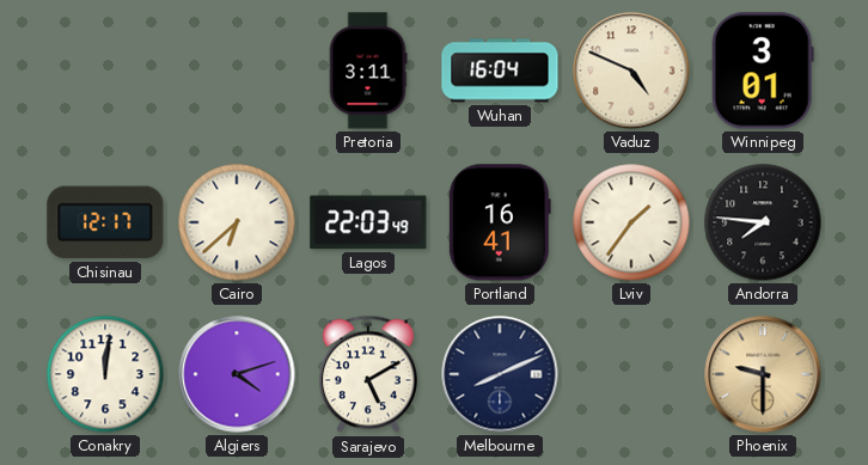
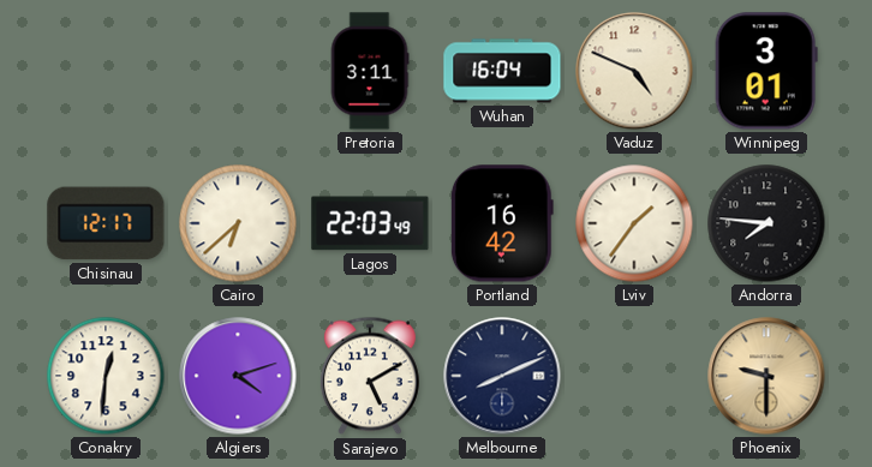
Portland: 16:41 -> 16:42
Conakry: 12:01 -> 12:31
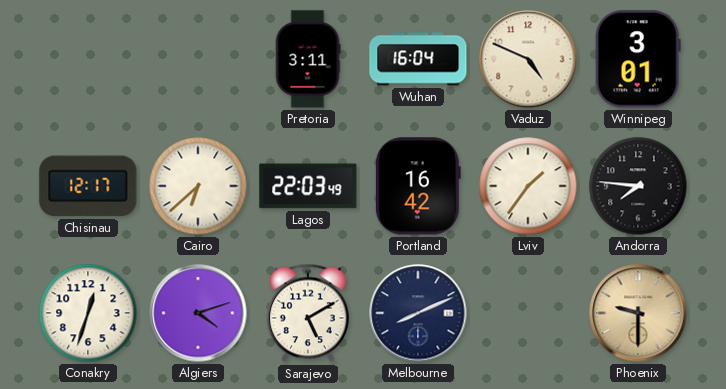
Conakry: 12:31 -> 12:33
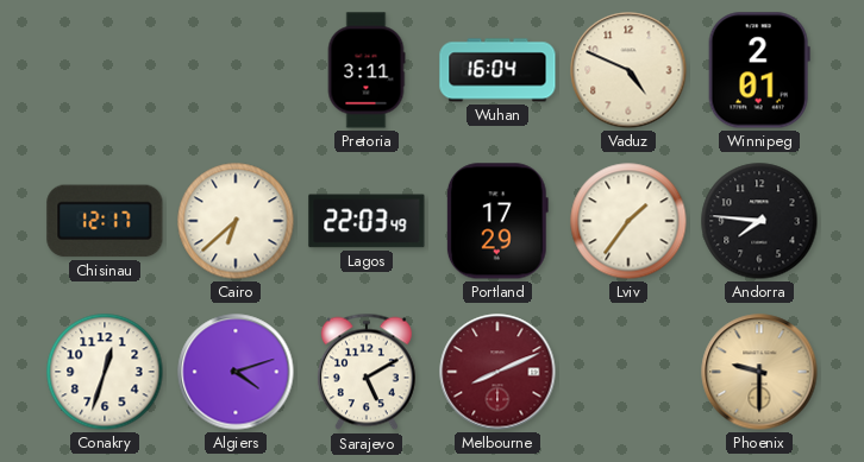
Winnipeg: 3:01 -> 2:01
Portland: 16:42 -> 17:29
Melbourne dial: navy -> burgundy
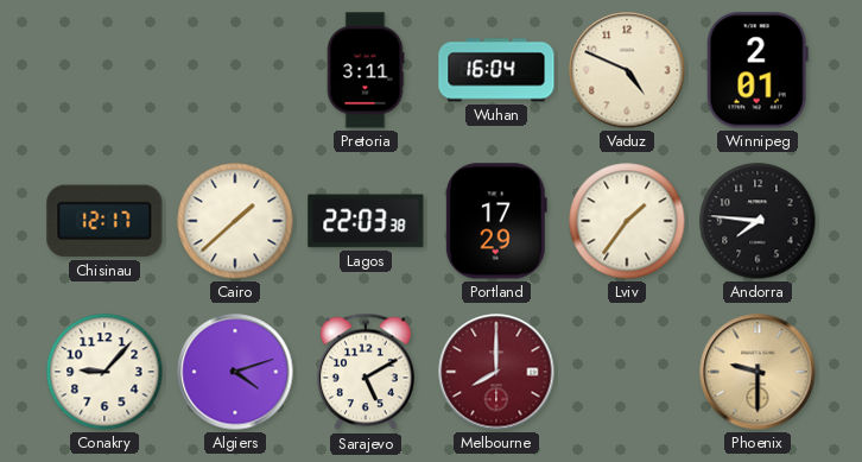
Cairo: 6:38 -> 1:38
Lagos: 22:03:49 -> 22:03:38
Conakry: 12:33 -> 9:07
Melbourne: 8:11 -> 8:00
